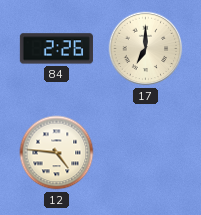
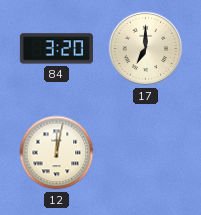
84: 2:26 -> 3:20
12: 4:46 -> 12:02
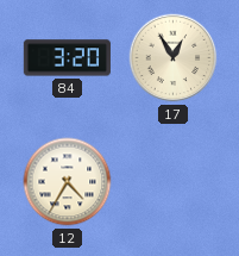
17: 7:00 -> 12:55
12: 12:02 -> 4:35
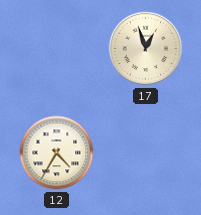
84: 3:20 -> none
17: 12:55 -> 12:57
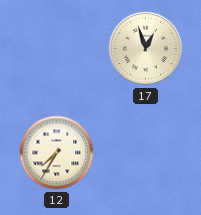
12: 4:35 -> 7:35
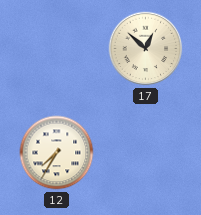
17: 12:57 -> 12:52
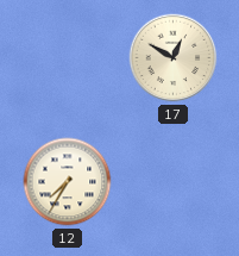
17: 12:52 -> 12:50
